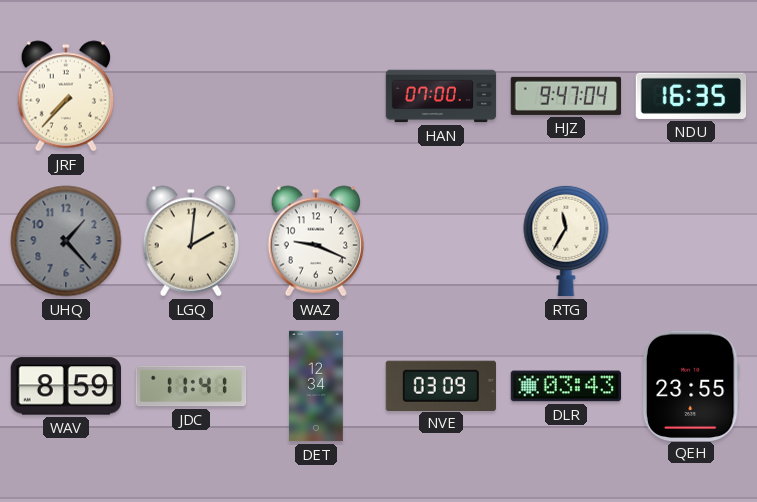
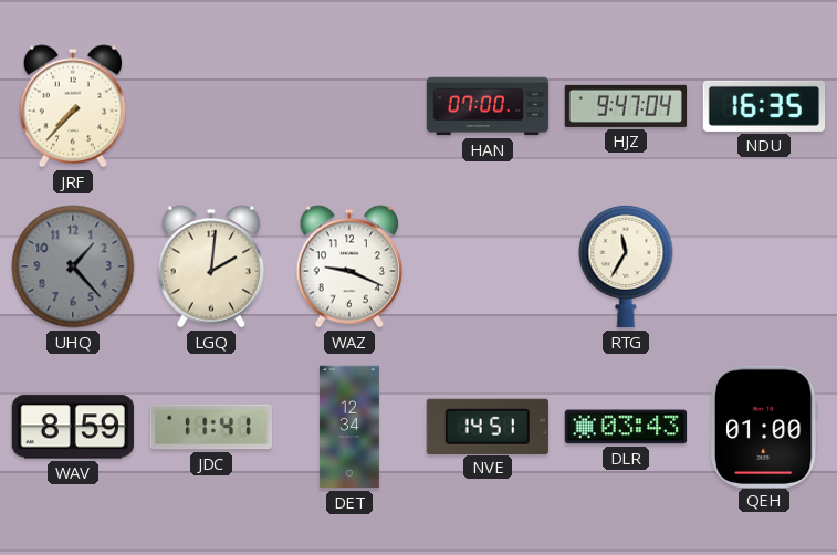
NVE: 03:09 -> 14:51
QEH: 23:55 -> 01:00
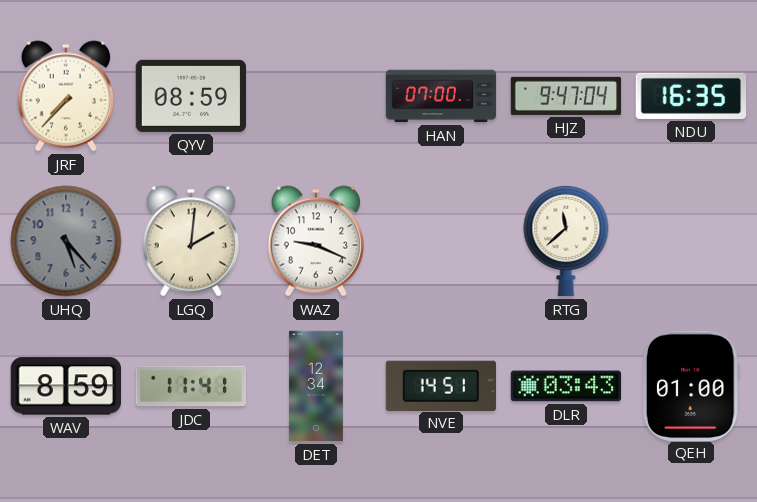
QYV: none -> 08:59
UHQ: 1:23 -> 5:23
RTG: 11:35 -> 11:38
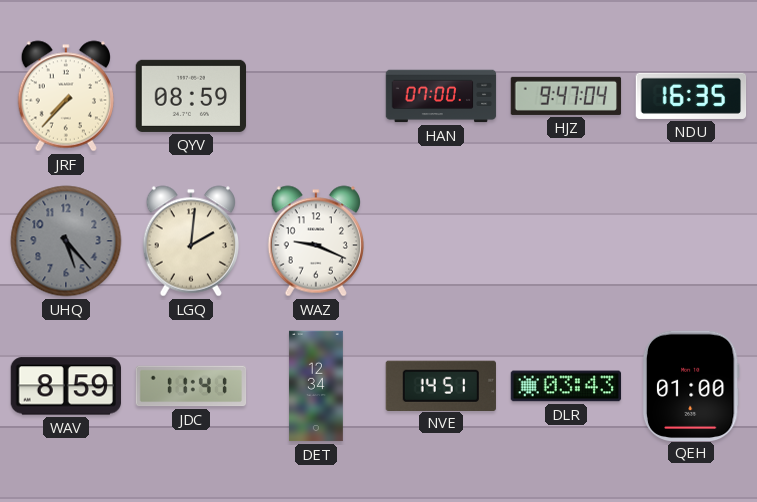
RTG: 11:38 -> none
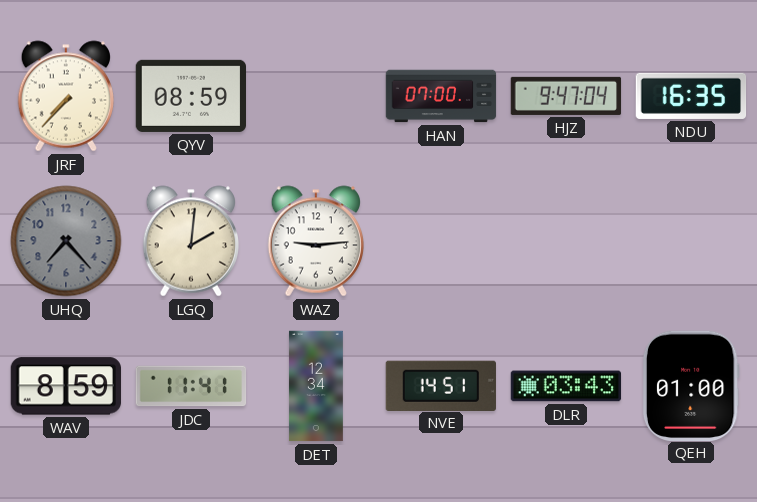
UHQ: 5:23 -> 7:23
WAZ: 9:19 -> 9:14
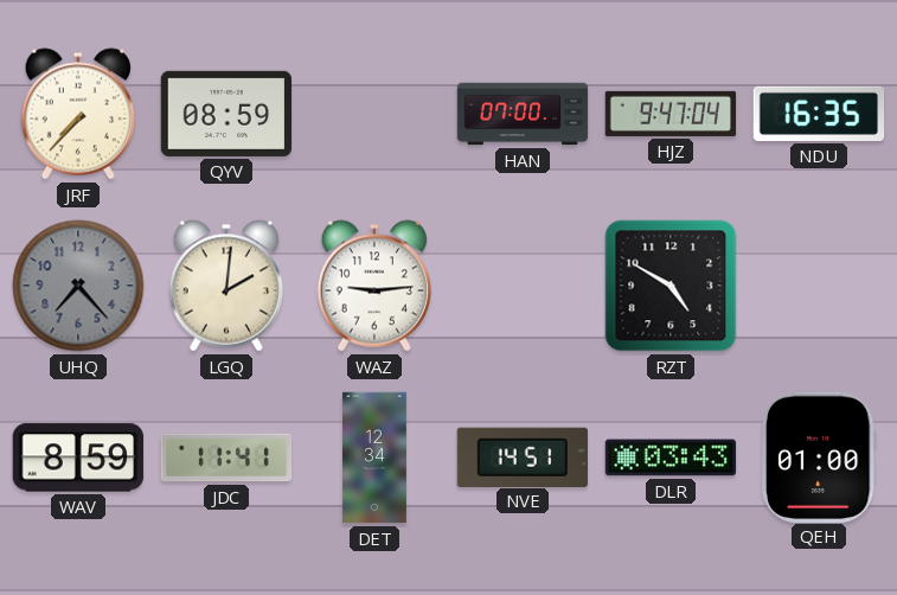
RZT: none -> 4:50
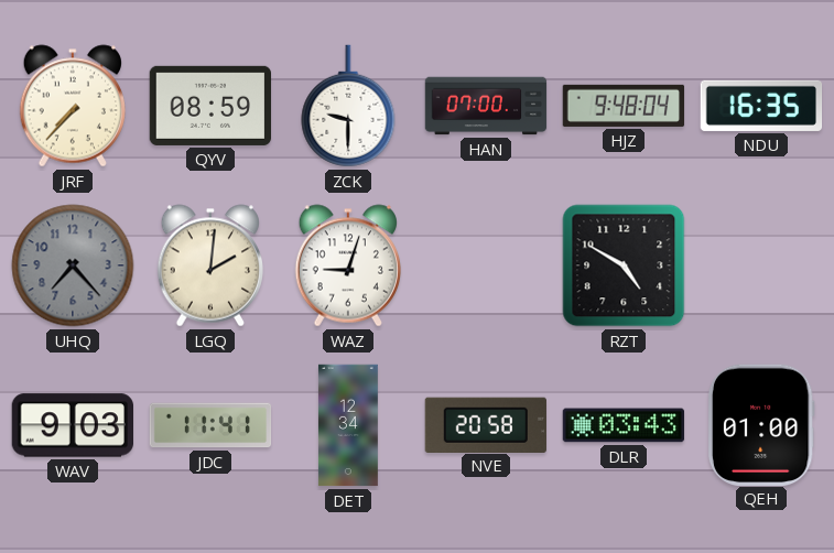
ZCK: none -> 9:30
HJZ: 9:47 -> 9:48
WAZ: 9:14 -> 9:03
WAV: 8:59 -> 9:03
NVE: 14:51 -> 20:58
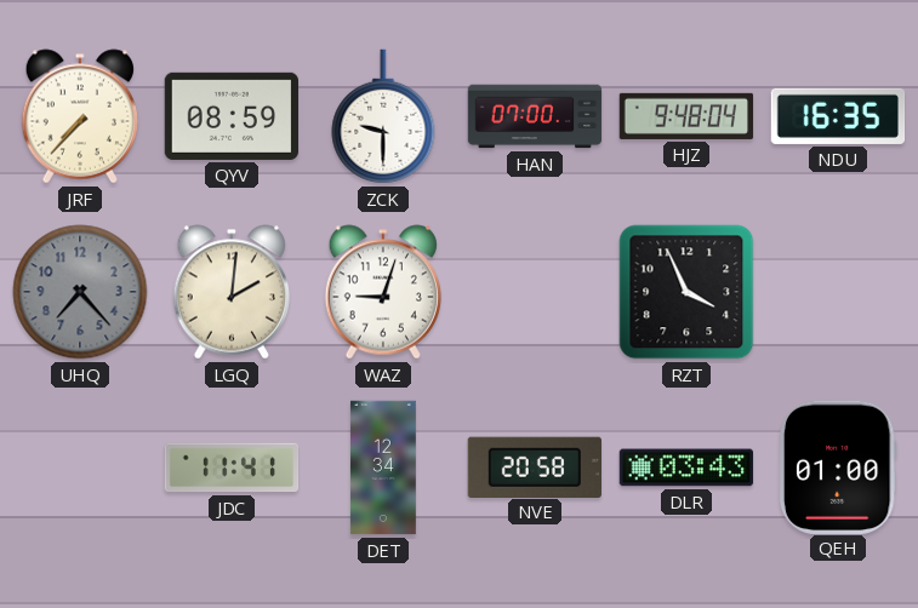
RZT: 4:50 -> 3:56
WAV: 9:03 -> none
